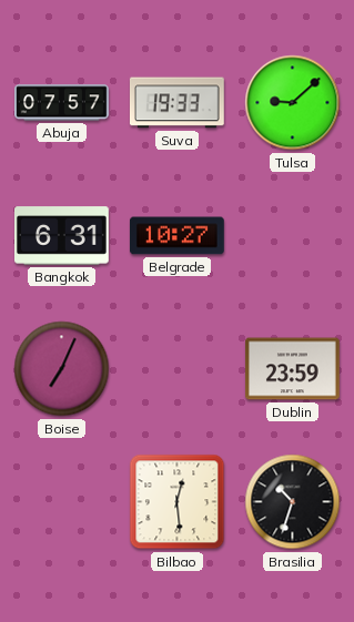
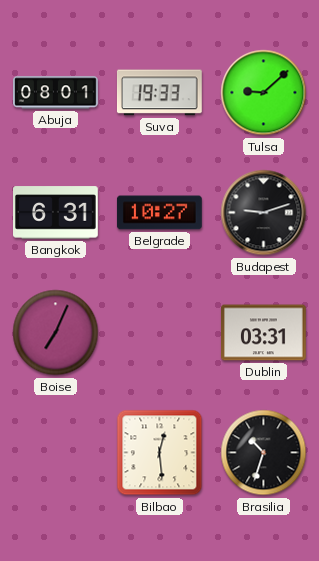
Abuja: 07:57 -> 08:01
Budapest: none -> 9:12
Dublin: 23:59 -> 03:31
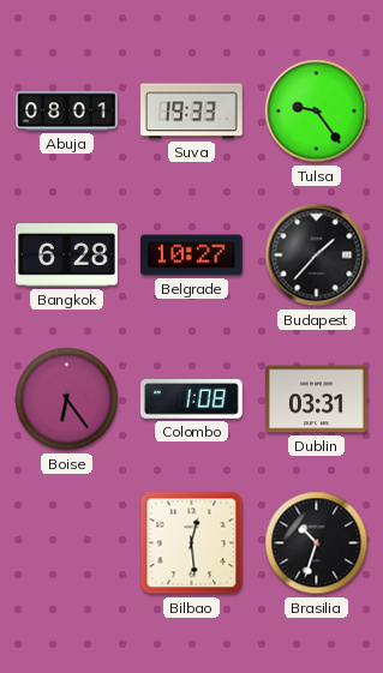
Tulsa: 9:08 -> 9:24
Bangkok: 6:31 -> 6:28
Budapest: 9:12 -> 1:37
Boise: 7:04 -> 6:24
Colombo: none -> 1:08
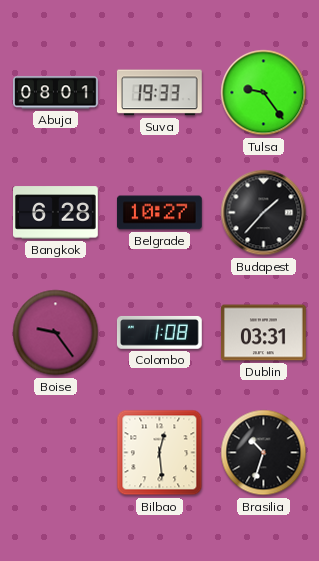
Boise: 6:24 -> 9:24
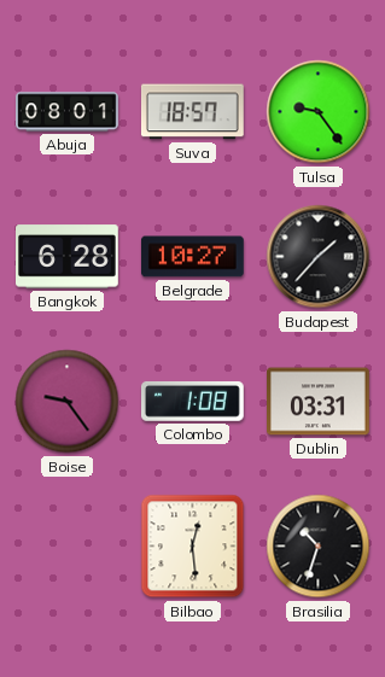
Suva: 19:33 -> 18:57
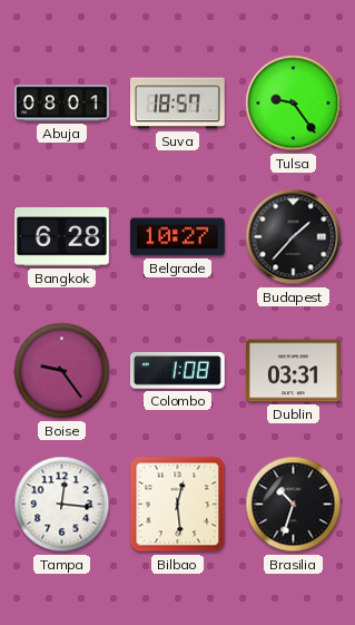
Tampa: none -> 12:16
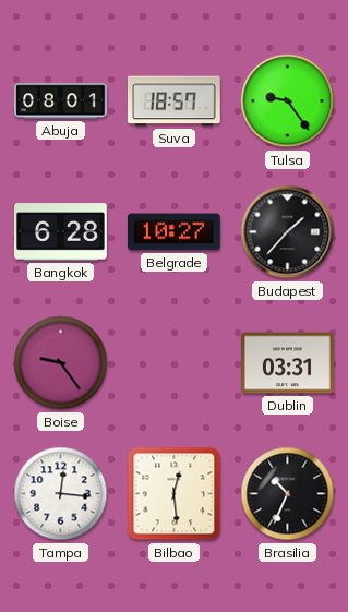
Colombo: 1:08 -> none
Brasilia: 10:33 -> 10:34
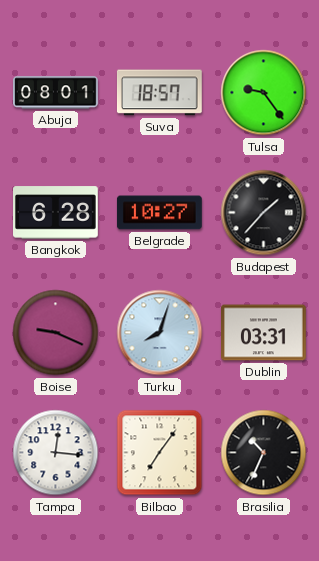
Boise: 9:24 -> 9:19
Turku: none -> 8:03
Bilbao: 12:29 -> 7:06
